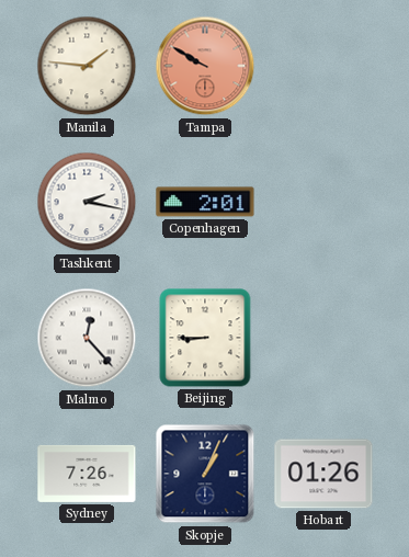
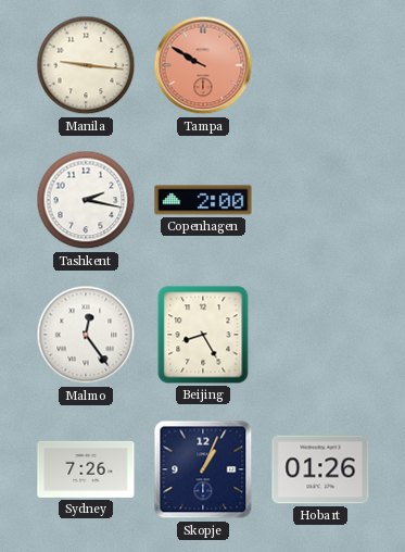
Manila: 1:46 -> 9:16
Copenhagen: 2:01 -> 2:00
Malmo: 12:23 -> 12:24
Beijing: 8:45 -> 8:25
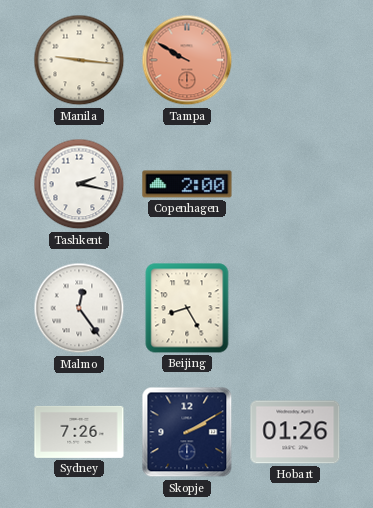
Skopje: 1:04 -> 2:10
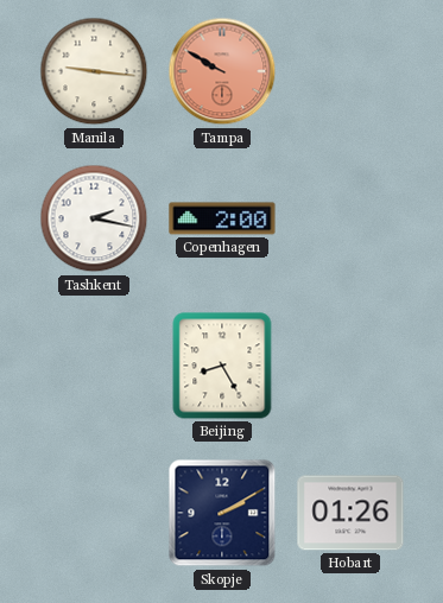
Malmo: 12:24 -> none
Sydney: 7:26 -> none
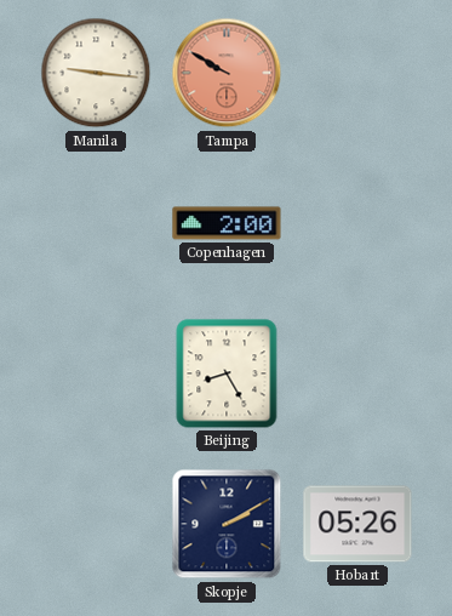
Tashkent: 2:17 -> none
Hobart: 01:26 -> 05:26
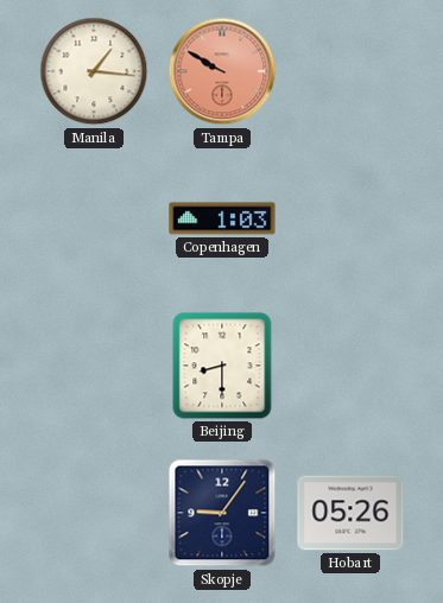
Manila: 9:16 -> 1:16
Copenhagen: 2:00 -> 1:03
Beijing: 8:25 -> 8:30
Skopje: 2:10 -> 9:06
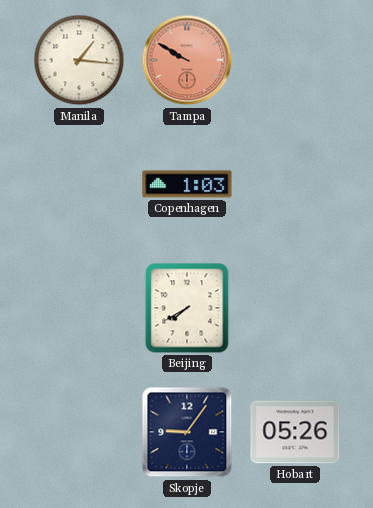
Beijing: 8:30 -> 7:40
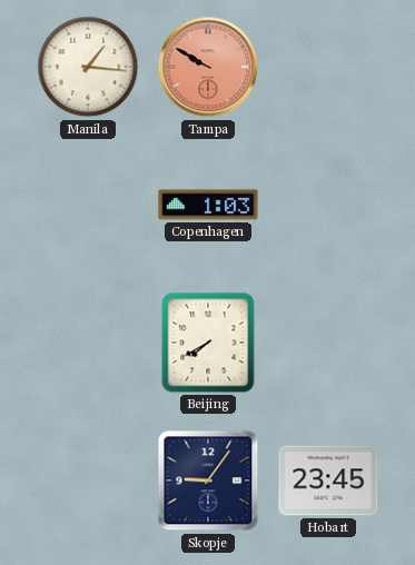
Hobart: 05:26 -> 23:45
